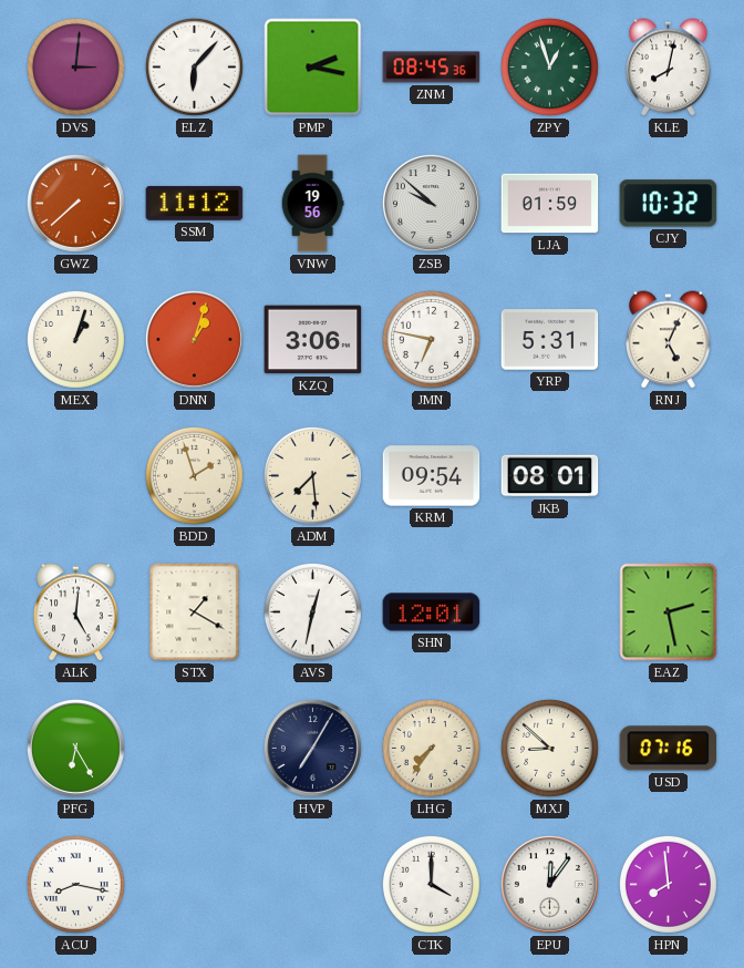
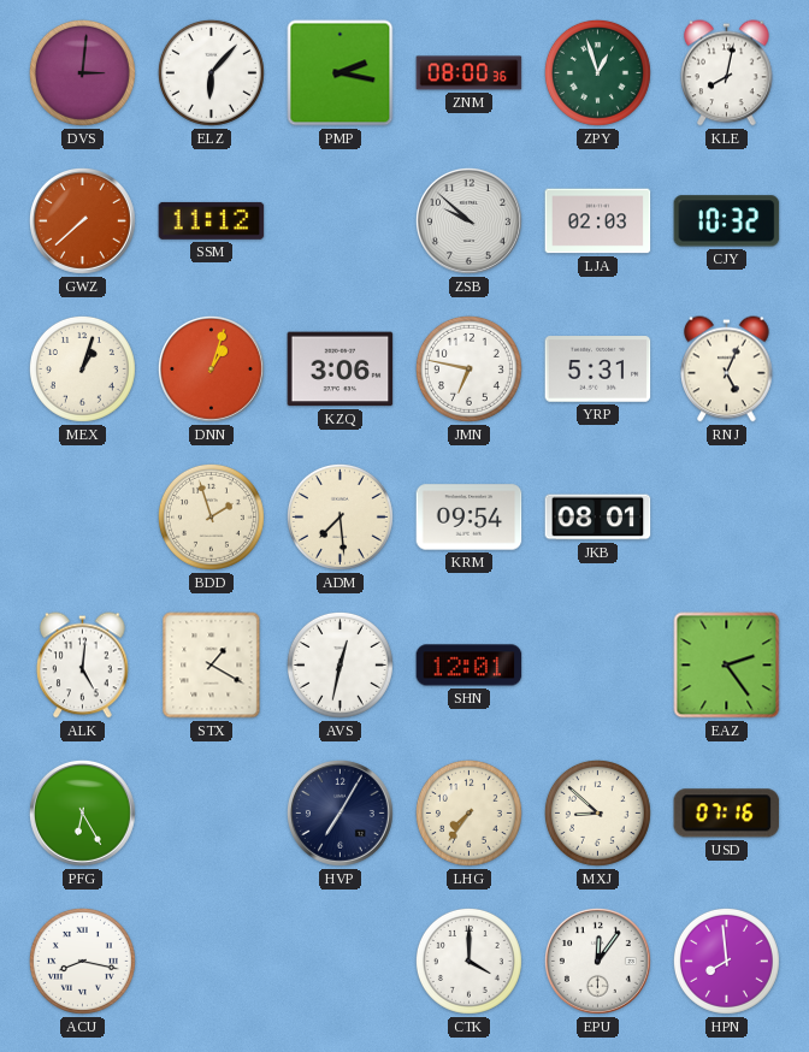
ZNM: 08:45 -> 08:00
VNW: 19:56 -> none
LJA: 01:59 -> 02:03
EAZ: 2:28 -> 2:24
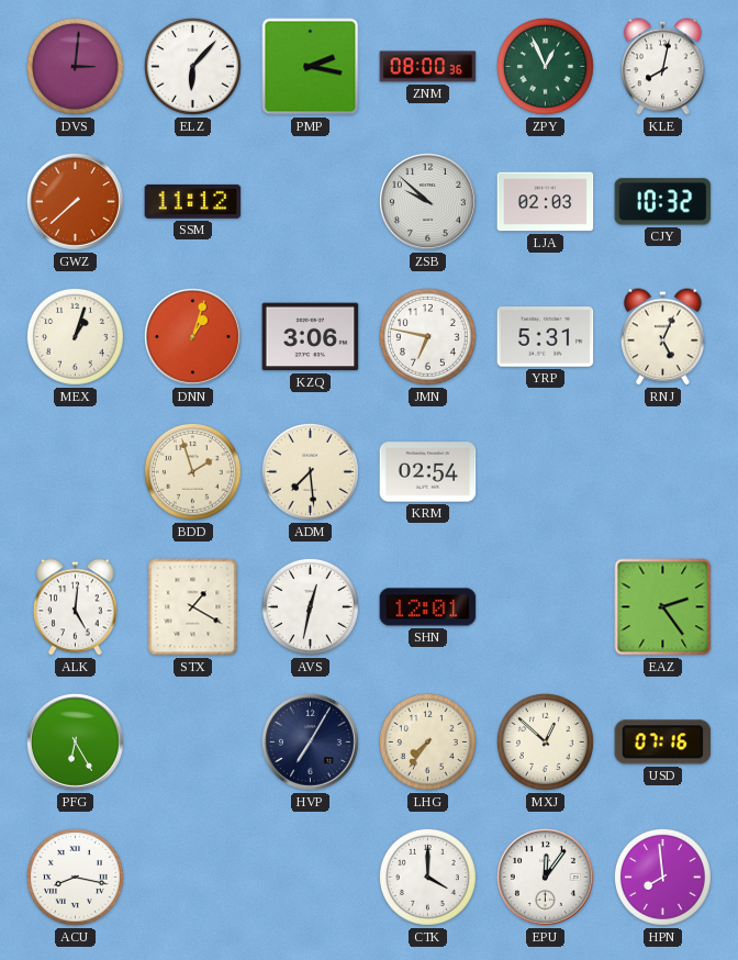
ZPY: 12:57 -> 12:56
KRM: 09:54 -> 02:54
JKB: 08:01 -> none
MXJ: 8:52 -> 12:52
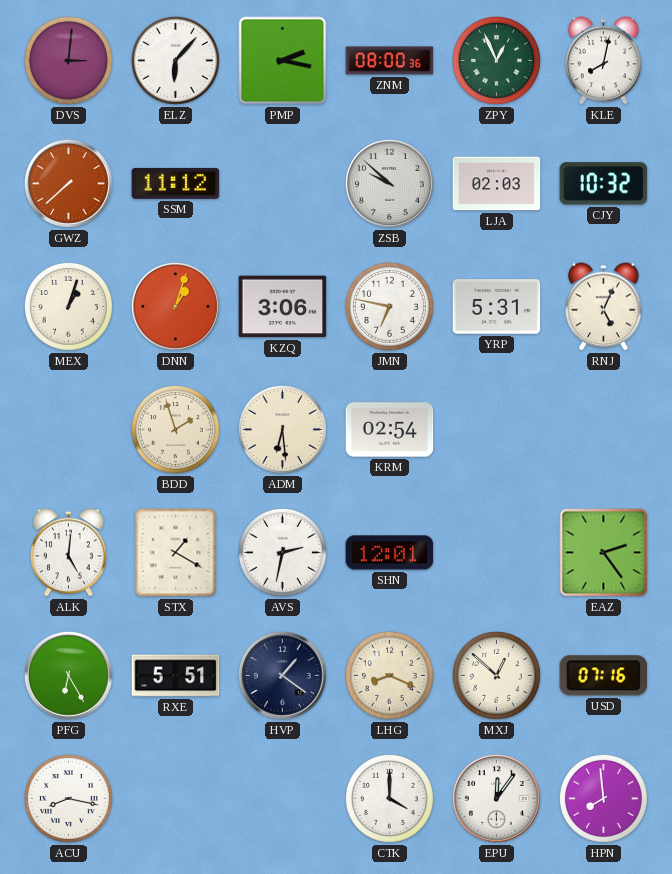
ADM: 7:29 -> 6:29
AVS: 12:32 -> 2:32
RXE: none -> 5:51
HVP: 7:05 -> 1:21
LHG: 7:36 -> 8:19
